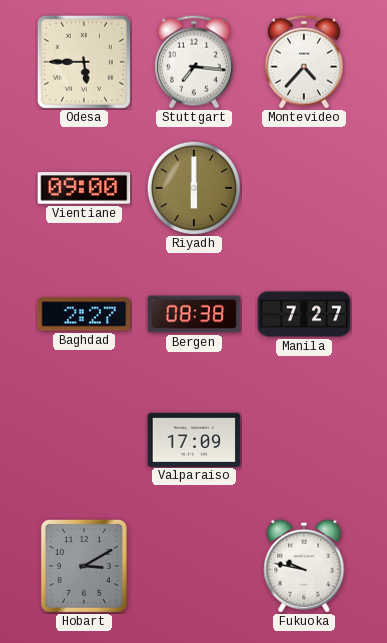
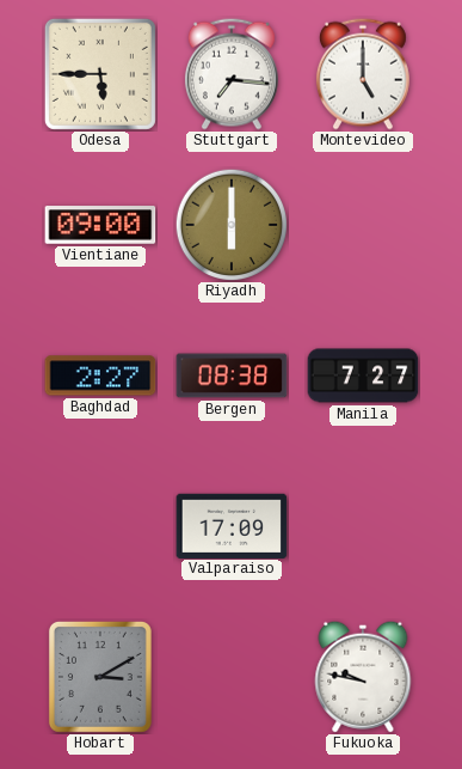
Montevideo: 4:37 -> 5:00
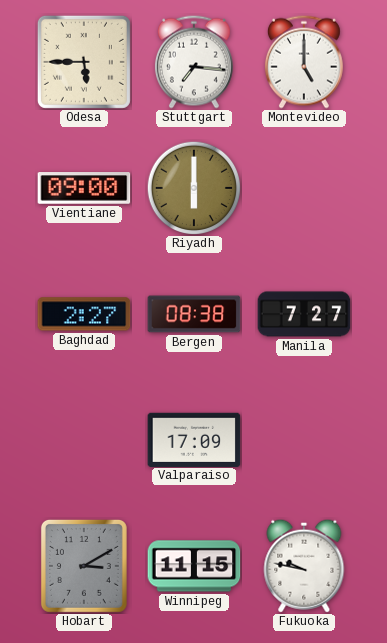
Winnipeg: none -> 11:15
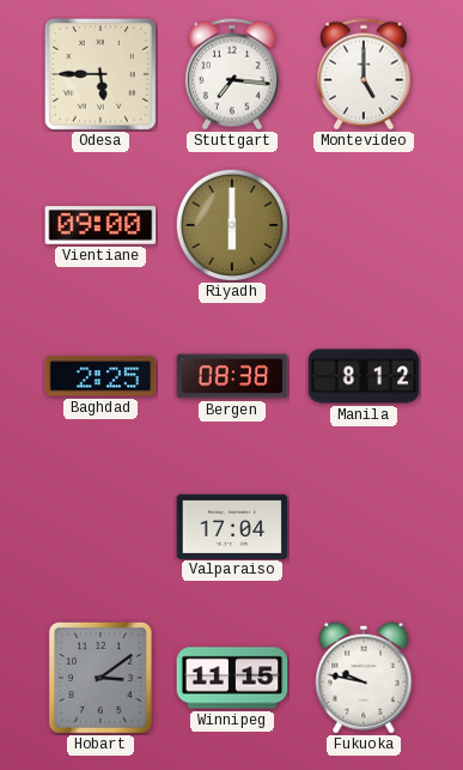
Baghdad: 2:27 -> 2:25
Manila: 7:27 -> 8:12
Valparaiso: 17:09 -> 17:04
Hobart: 3:10 -> 3:09
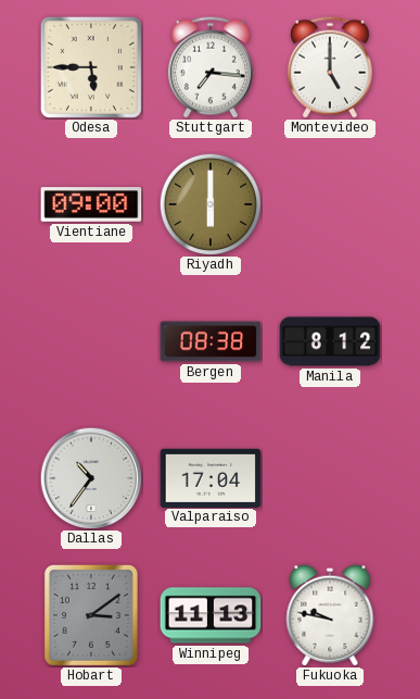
Baghdad: 2:25 -> none
Dallas: none -> 10:36
Winnipeg: 11:15 -> 11:13
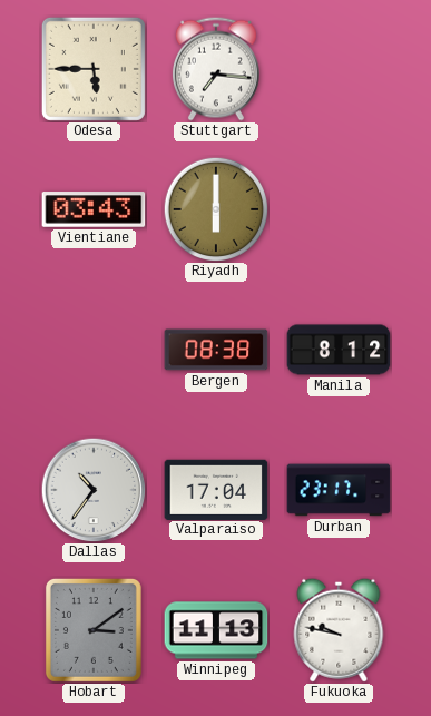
Montevideo: 5:00 -> none
Vientiane: 09:00 -> 03:43
Durban: none -> 23:17
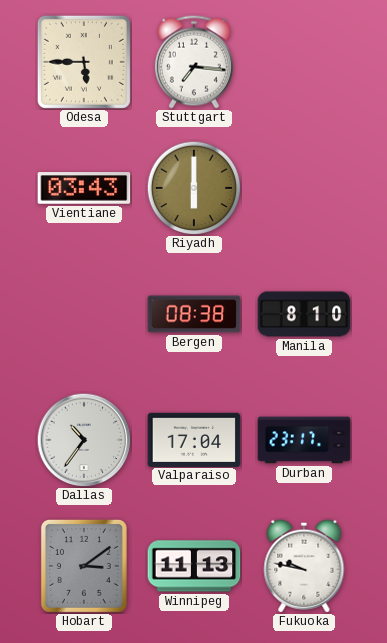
Manila: 8:12 -> 8:10
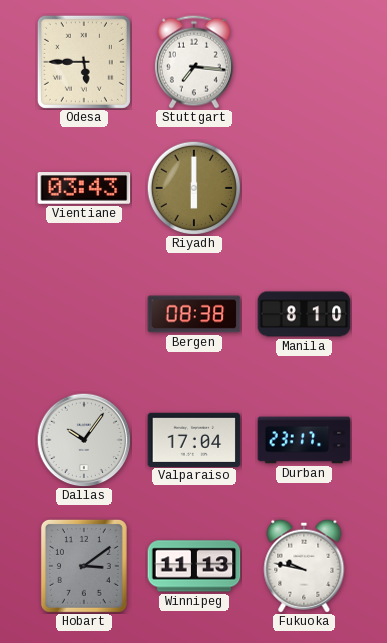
Dallas: 10:36 -> 10:06
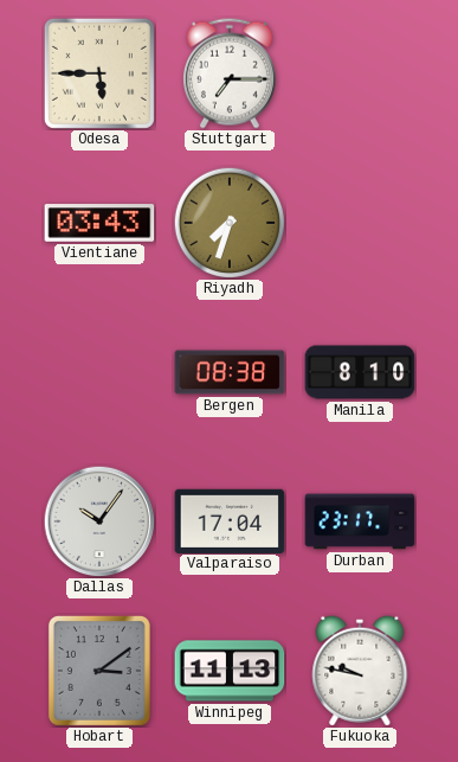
Stuttgart: 7:16 -> 7:15
Riyadh: 6:00 -> 7:33
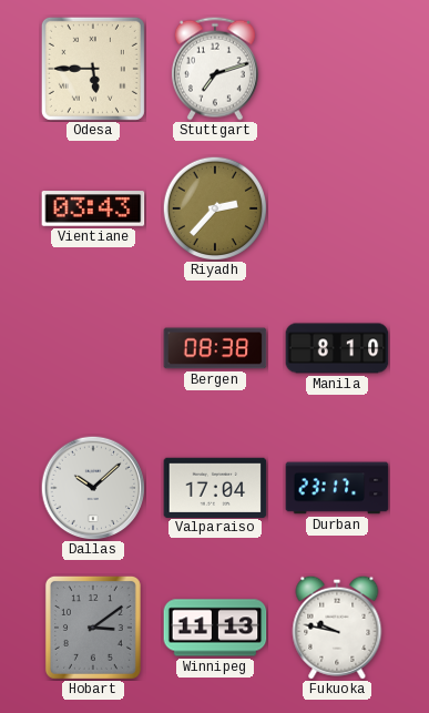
Stuttgart: 7:15 -> 7:12
Riyadh: 7:33 -> 2:37
Dallas: 10:06 -> 10:08
